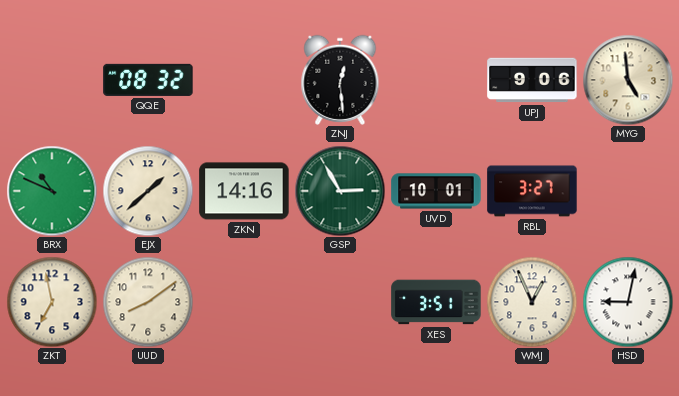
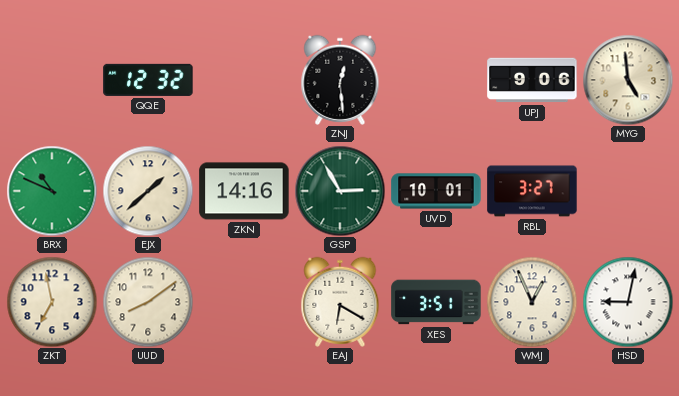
QQE: 08:32 -> 12:32
EAJ: none -> 6:20
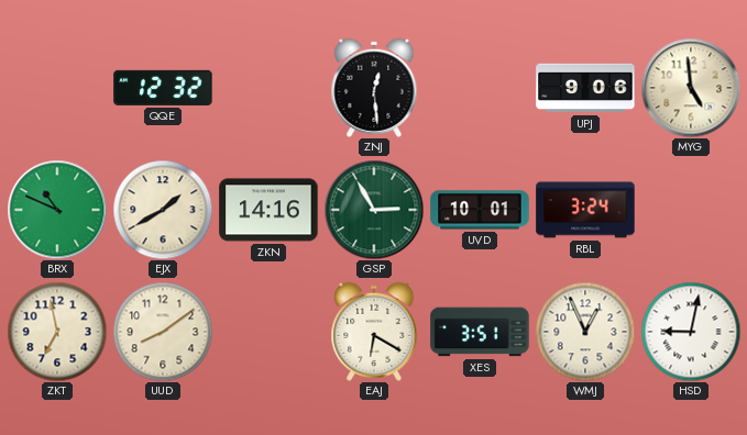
EJX: 1:38 -> 1:40
RBL: 3:27 -> 3:24
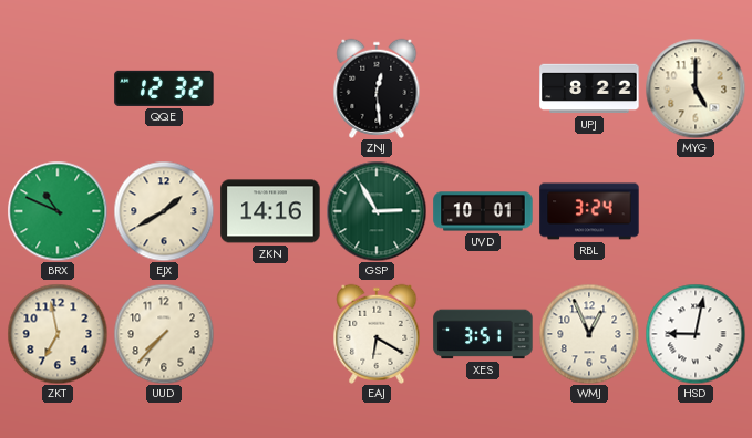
UPJ: 9:06 -> 8:22
MYG: 4:59 -> 5:00
UUD: 8:09 -> 7:37
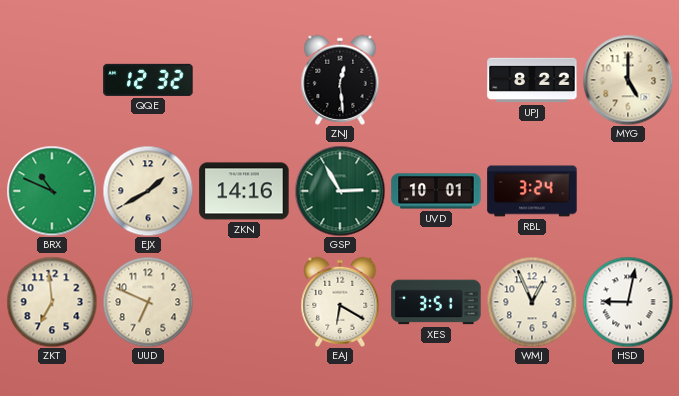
ZKT: 6:58 -> 6:59
UUD: 7:37 -> 6:49
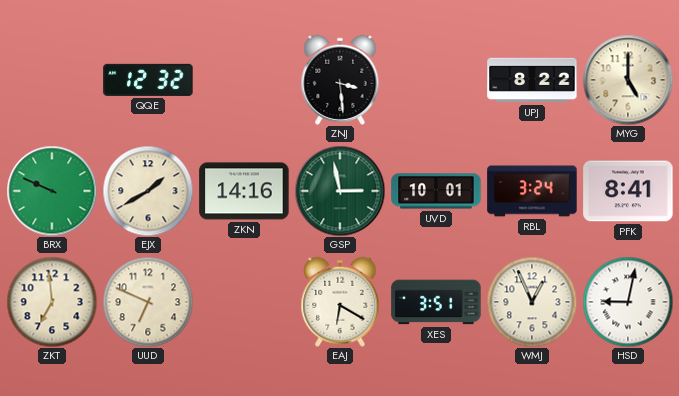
ZNJ: 12:29 -> 3:29
BRX: 10:49 -> 9:49
GSP: 2:55 -> 2:58
PFK: none -> 8:41
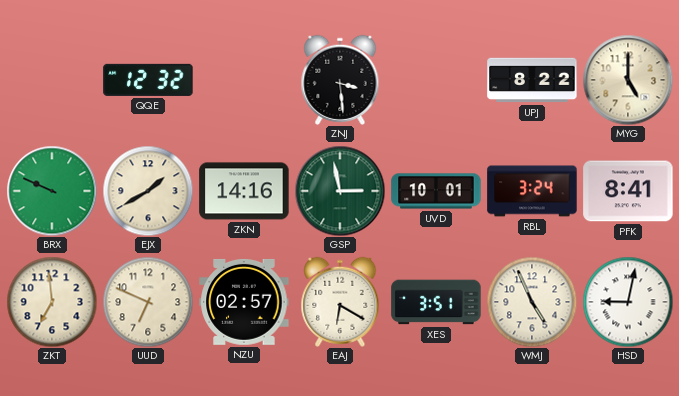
NZU: none -> 02:57
WMJ: 12:56 -> 4:56
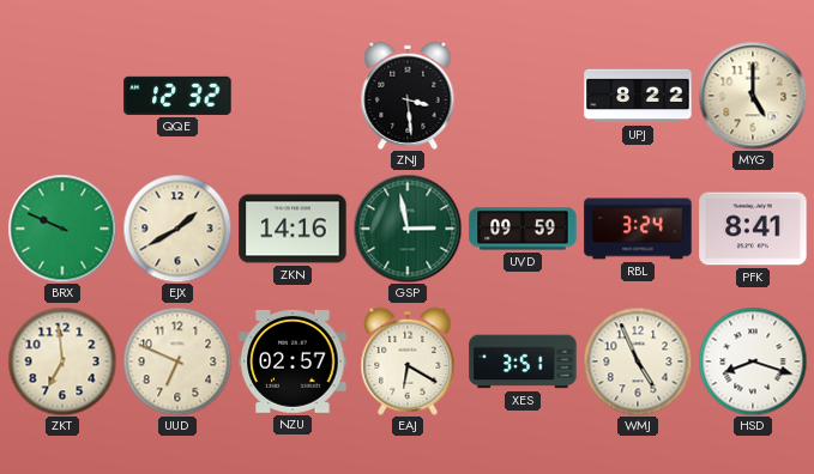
UVD: 10:01 -> 09:59
HSD: 9:02 -> 8:18
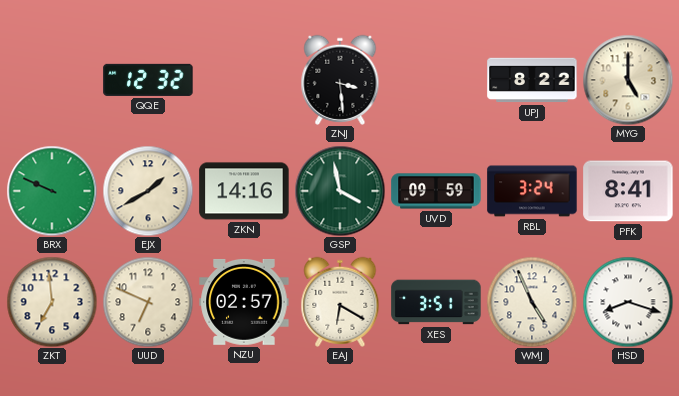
GSP: 2:58 -> 3:58
